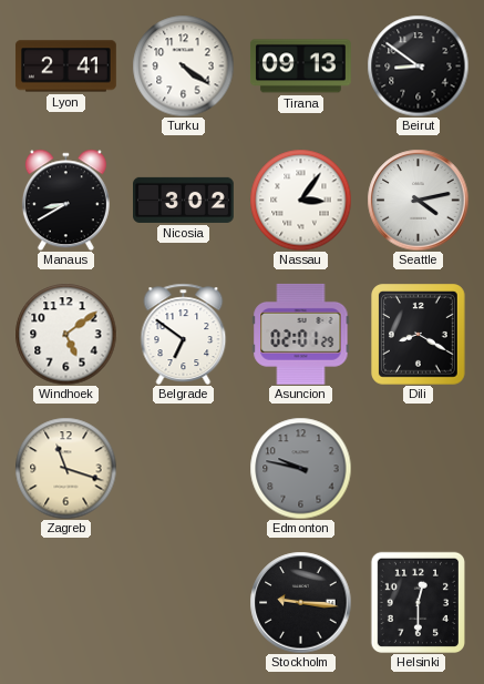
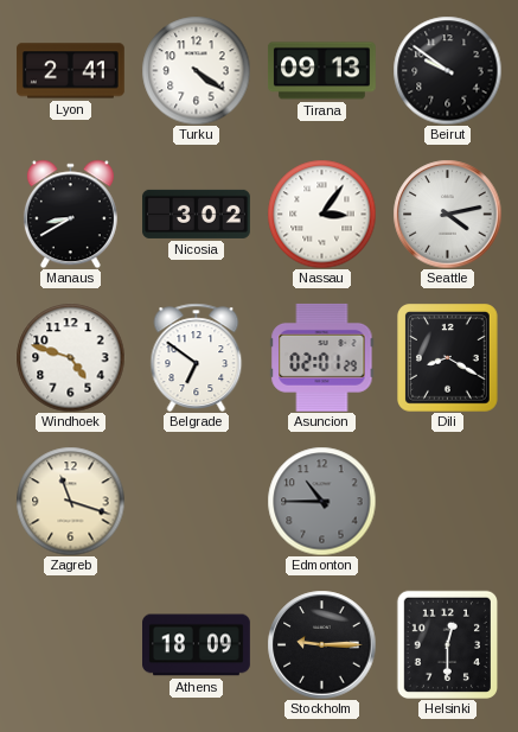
Beirut: 8:51 -> 9:51
Windhoek: 5:09 -> 4:48
Edmonton: 9:47 -> 10:45
Athens: none -> 18:09
Stockholm: 9:16 -> 9:15
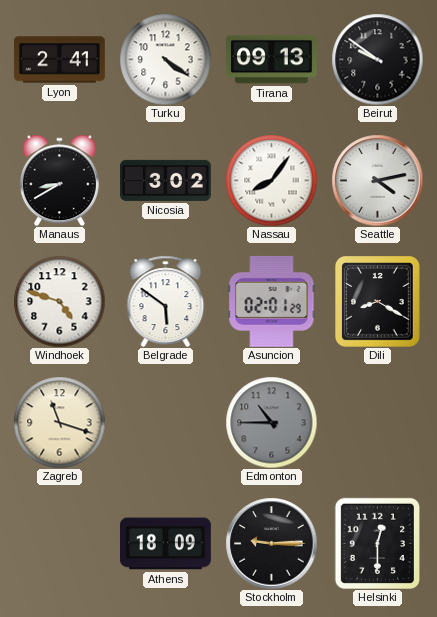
Nassau: 3:06 -> 8:06
Belgrade: 6:51 -> 5:51
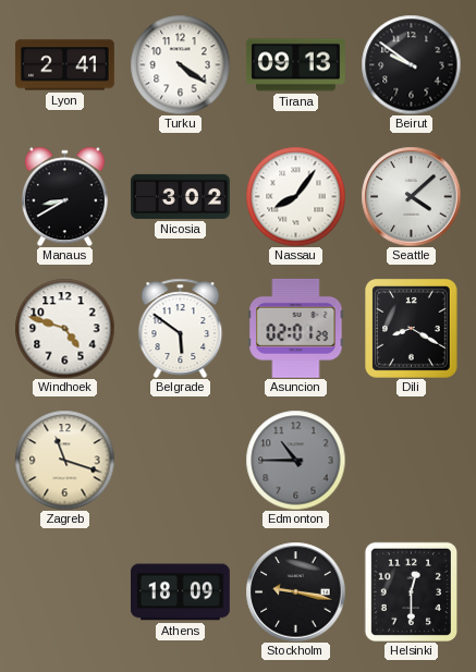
Seattle: 4:13 -> 4:08
Stockholm: 9:15 -> 9:17
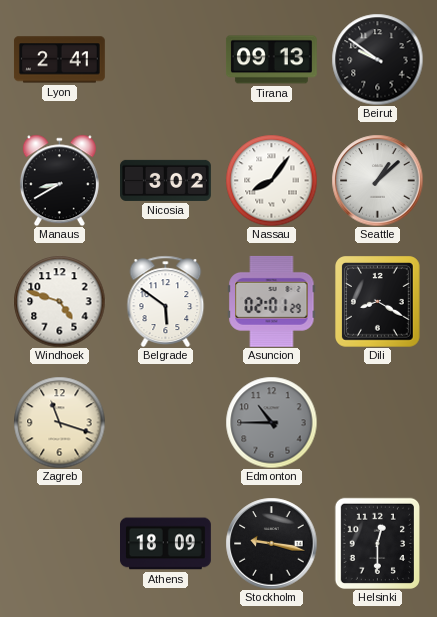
Turku: 4:21 -> none
Seattle: 4:08 -> 1:08
